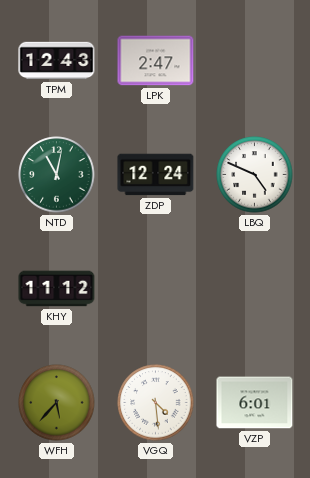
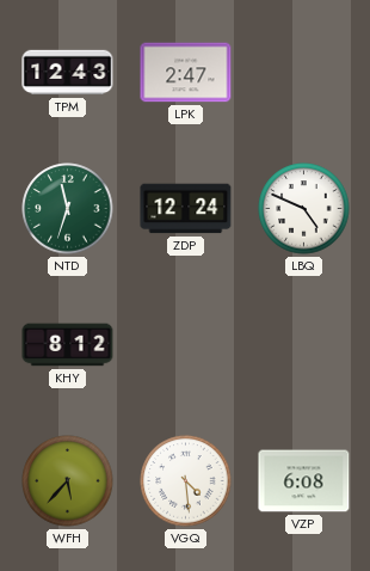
NTD: 11:02 -> 11:33
KHY: 11:12 -> 8:12
VZP: 6:01 -> 6:08
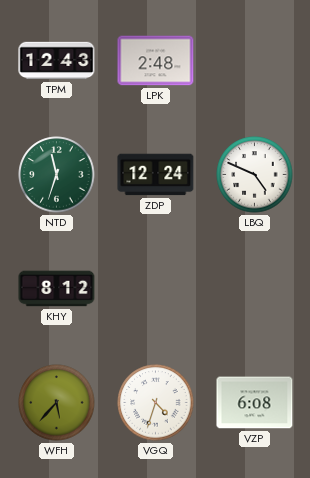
LPK: 2:47 -> 2:48
VGQ: 4:29 -> 4:33
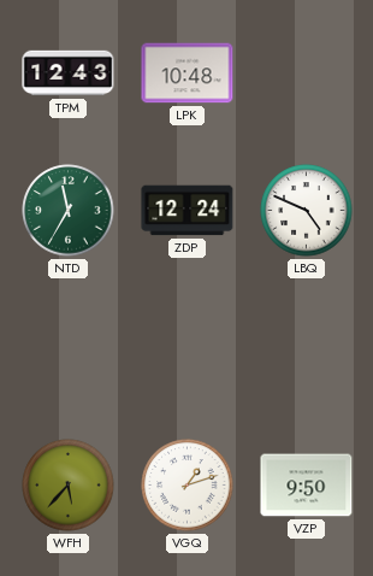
LPK: 2:48 -> 10:48
NTD: 11:33 -> 11:35
KHY: 8:12 -> none
VGQ: 4:33 -> 1:12
VZP: 6:08 -> 9:50
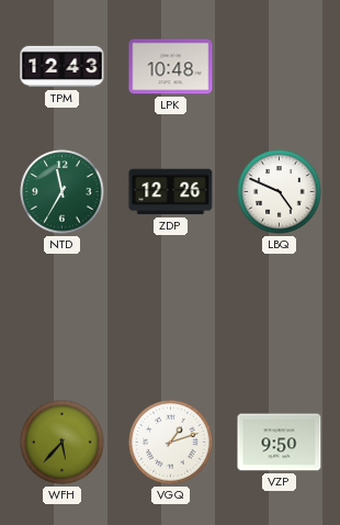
ZDP: 12:24 -> 12:26
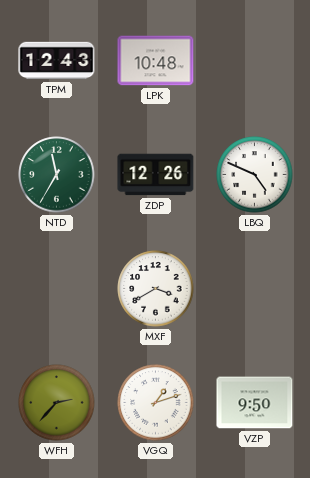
MXF: none -> 3:40
WFH: 5:37 -> 2:37
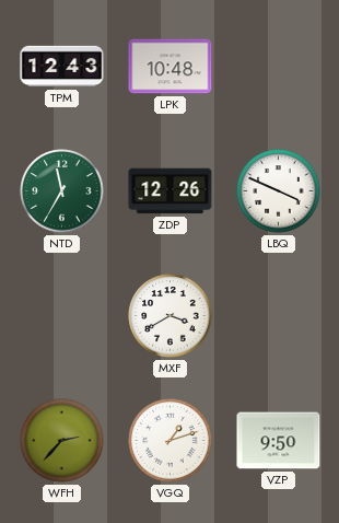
LBQ: 4:49 -> 3:49
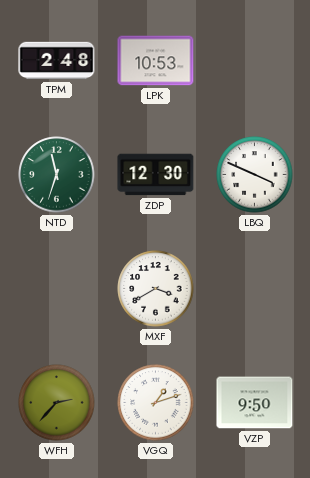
TPM: 12:43 -> 2:48
LPK: 10:48 -> 10:53
NTD: 11:35 -> 11:33
ZDP: 12:26 -> 12:30
